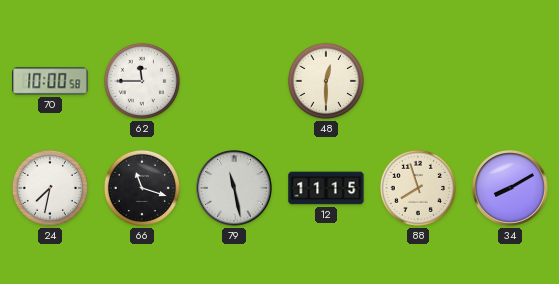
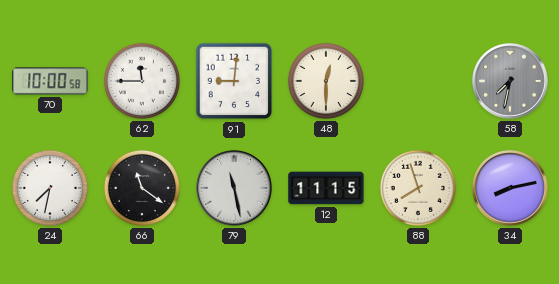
91: none -> 9:01
58: none -> 7:32
66: 11:18 -> 11:21
34: 8:10 -> 8:13
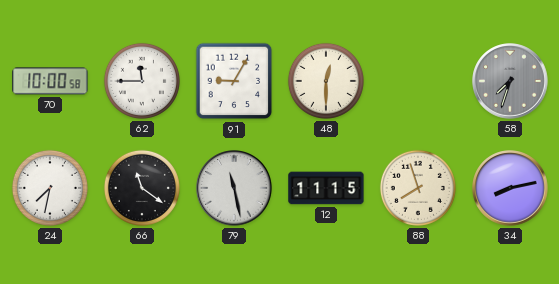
91: 9:01 -> 9:05
58: 7:32 -> 7:33
